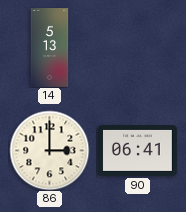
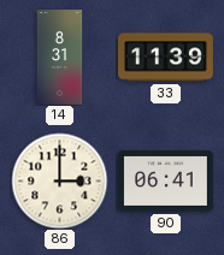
14: 5:13 -> 8:31
33: none -> 11:39
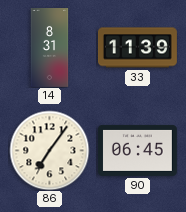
86: 3:00 -> 7:06
90: 06:41 -> 06:45
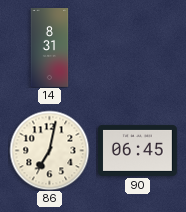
33: 11:39 -> none
86: 7:06 -> 7:02
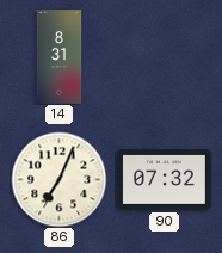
86: 7:02 -> 7:04
90: 06:45 -> 07:32
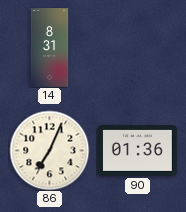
90: 07:32 -> 01:36
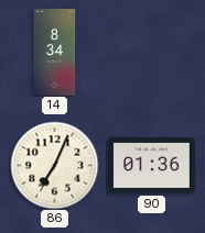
14: 8:31 -> 8:34
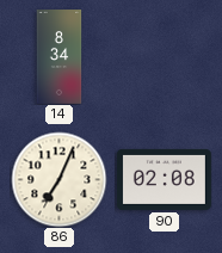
90: 01:36 -> 02:08
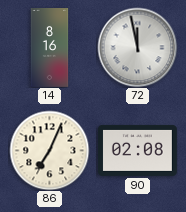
14: 8:34 -> 8:16
72: none -> 11:58
